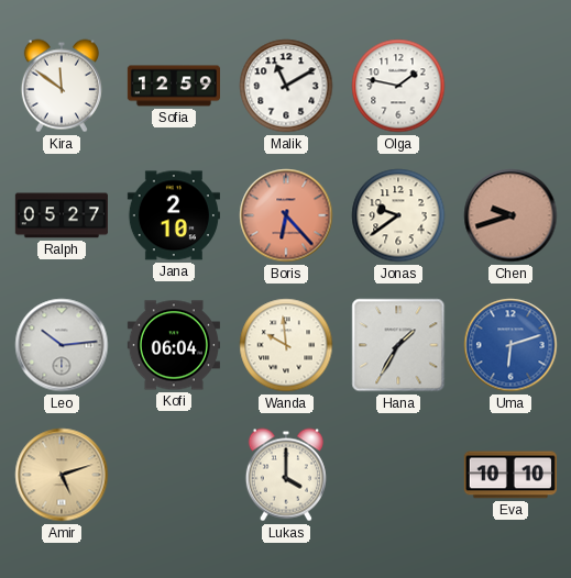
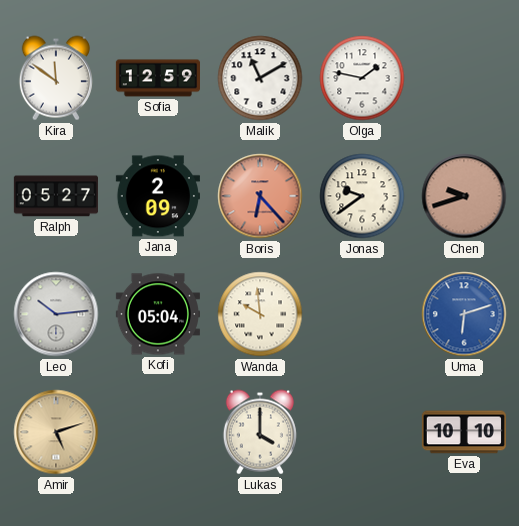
Jana: 2:10 -> 2:09
Kofi: 06:04 -> 05:04
Hana: 1:35 -> none
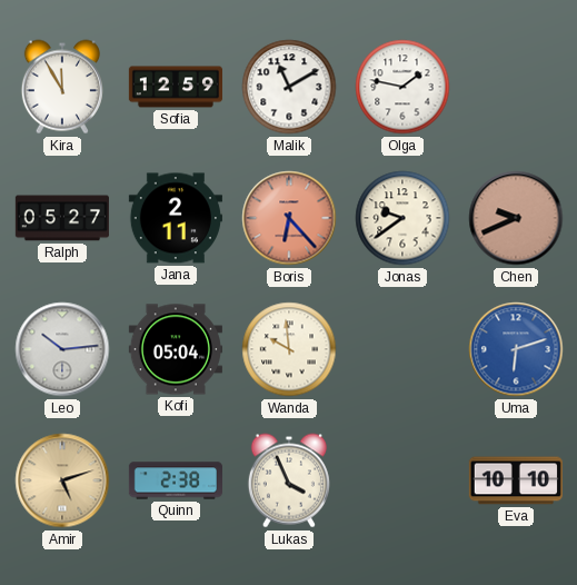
Kira: 11:51 -> 11:55
Jana: 2:09 -> 2:11
Chen: 9:42 -> 9:41
Quinn: none -> 2:38
Lukas: 4:00 -> 3:56
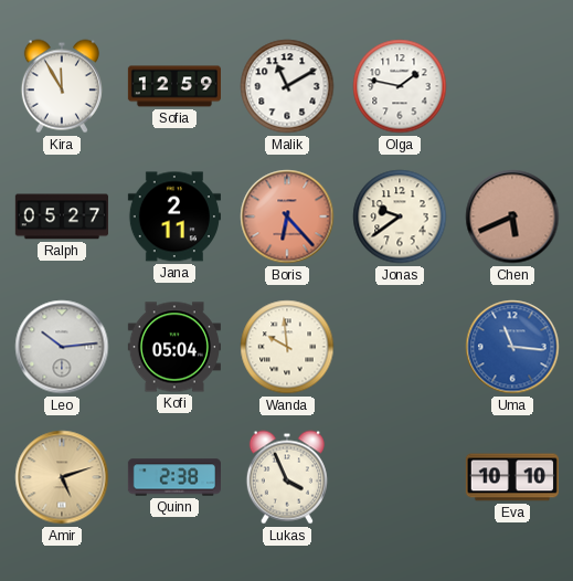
Chen: 9:41 -> 5:41
Uma: 6:12 -> 11:16
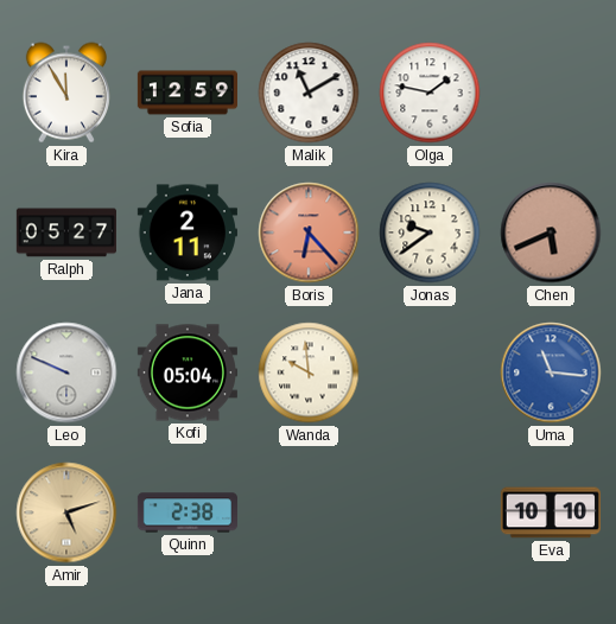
Leo: 10:14 -> 9:49
Lukas: 3:56 -> none
